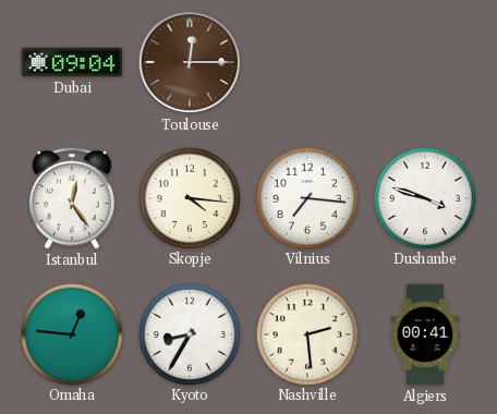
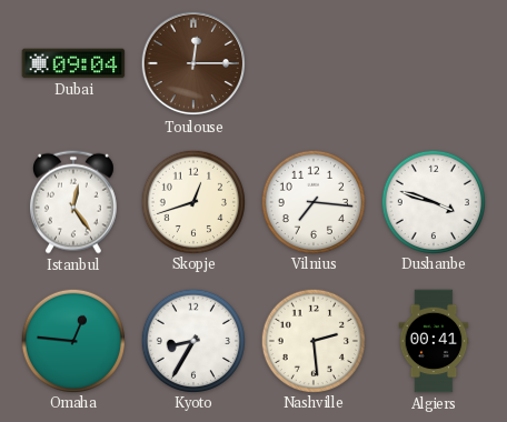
Skopje: 4:16 -> 12:42
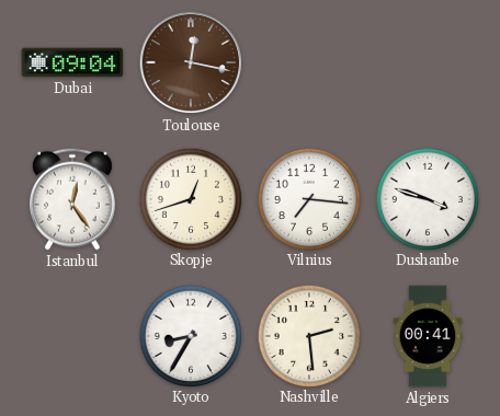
Toulouse: 12:15 -> 12:17
Omaha: 12:46 -> none
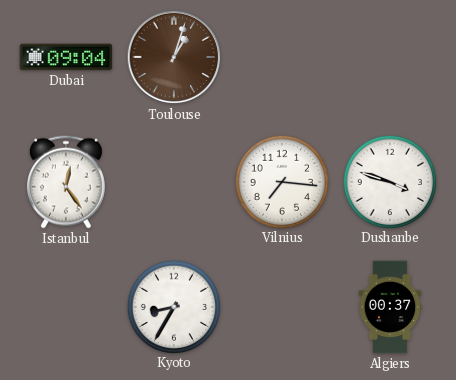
Toulouse: 12:17 -> 1:03
Skopje: 12:42 -> none
Nashville: 2:29 -> none
Algiers: 00:41 -> 00:37
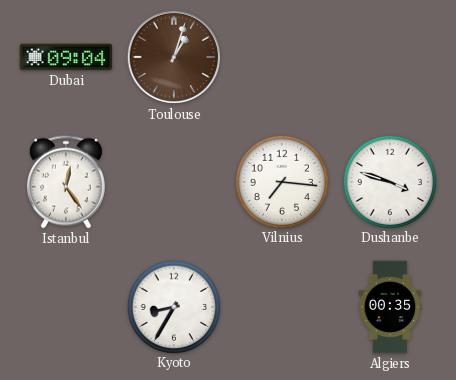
Algiers: 00:37 -> 00:35
